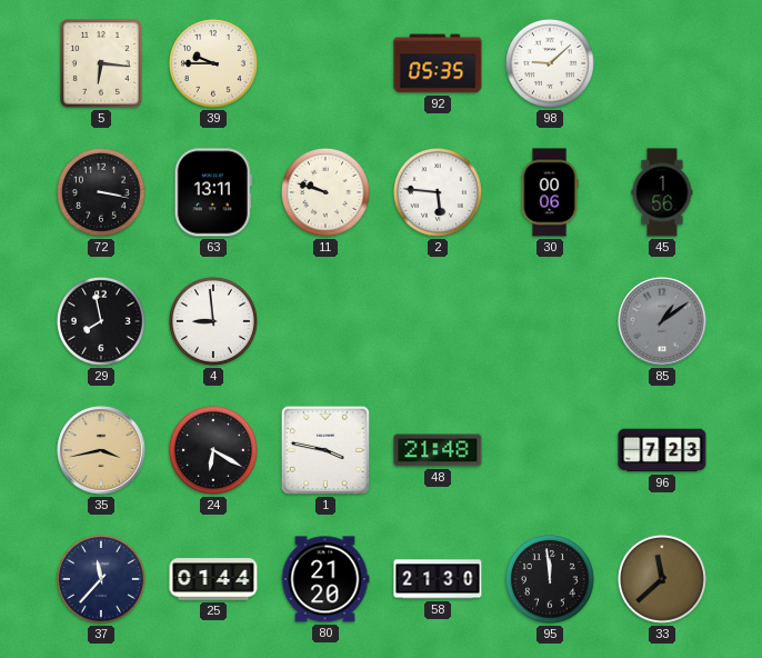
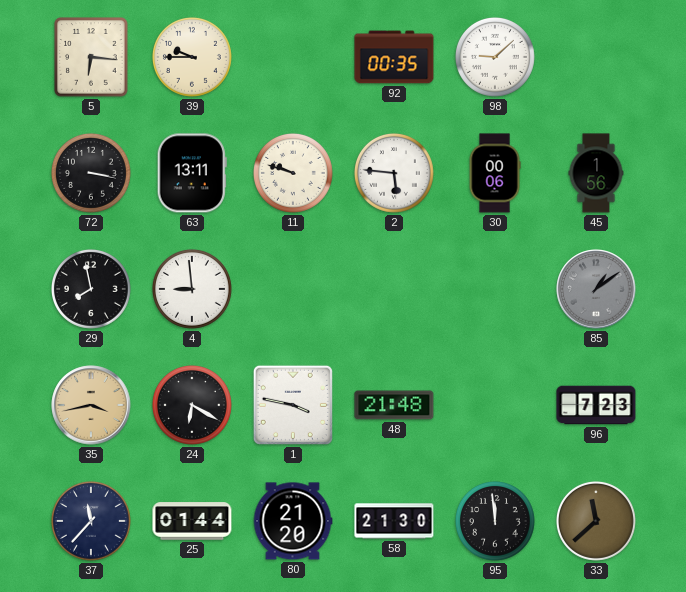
92: 05:35 -> 00:35
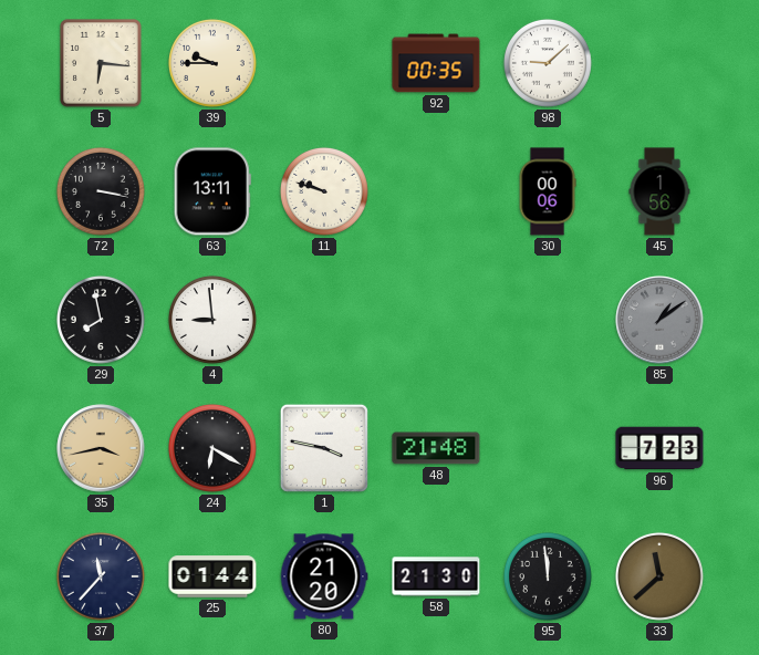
2: 5:46 -> none
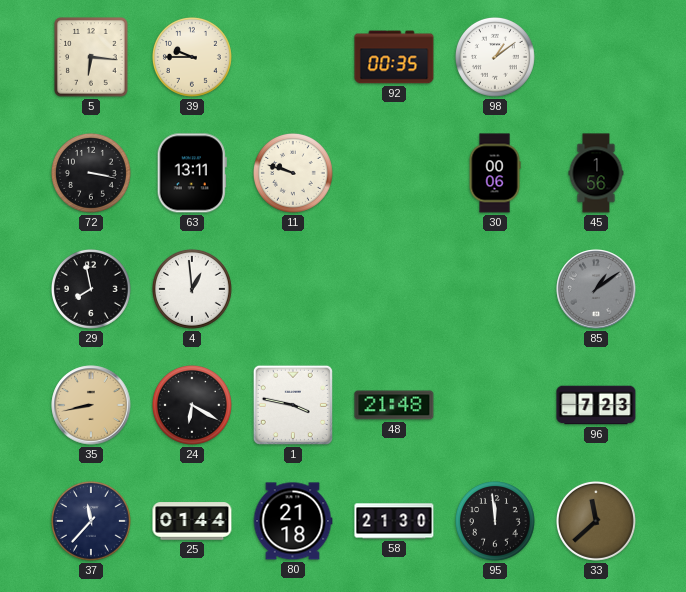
98: 9:08 -> 1:09
4: 8:59 -> 12:59
35: 3:43 -> 8:43
80: 21:20 -> 21:18
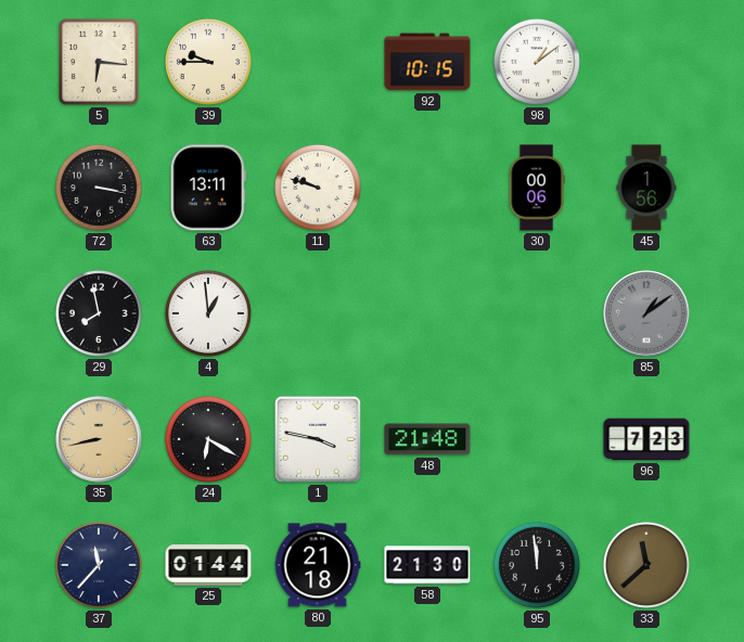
92: 00:35 -> 10:15
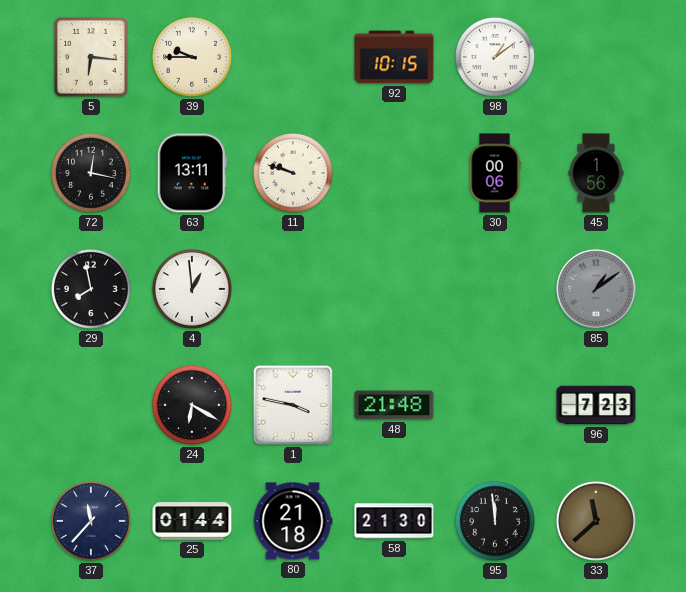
72: 3:17 -> 12:17
35: 8:43 -> none
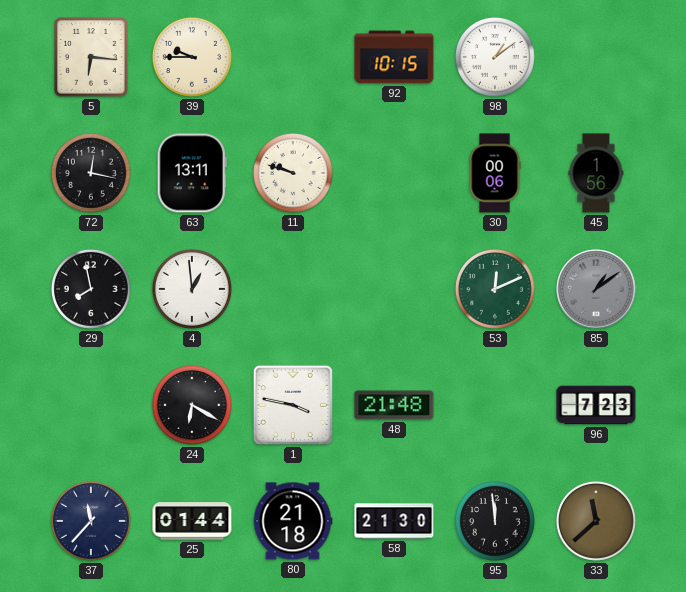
53: none -> 12:11
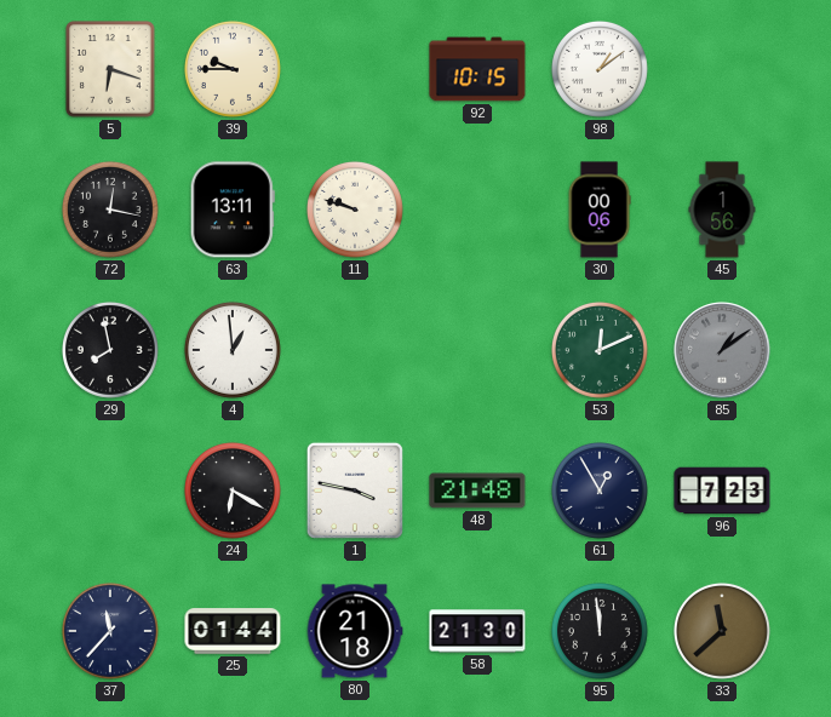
5: 6:16 -> 6:18
61: none -> 12:55
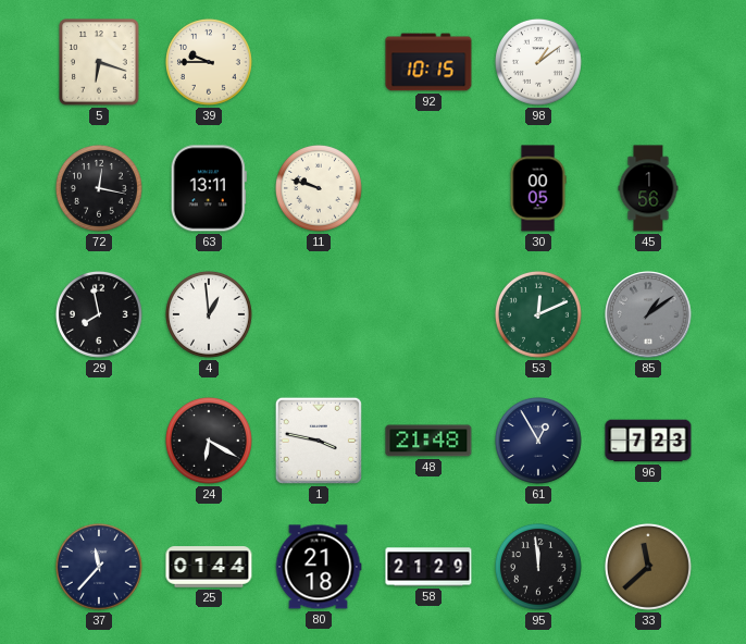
30: 00:06 -> 00:05
58: 21:30 -> 21:29
